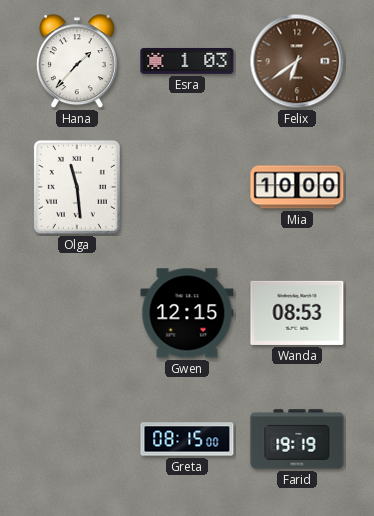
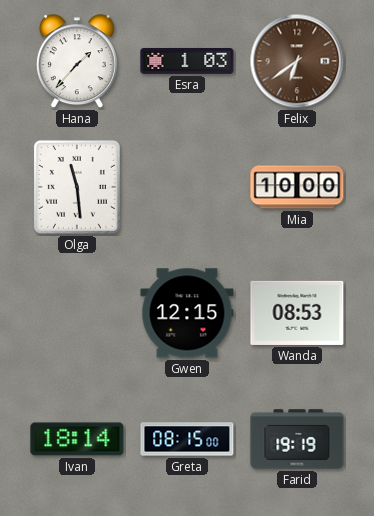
Ivan: none -> 18:14
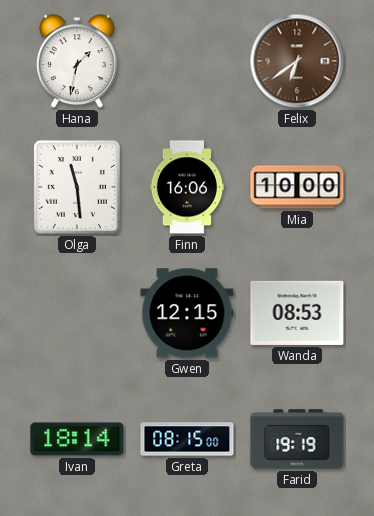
Hana: 1:37 -> 1:32
Esra: 1:03 -> none
Finn: none -> 16:06
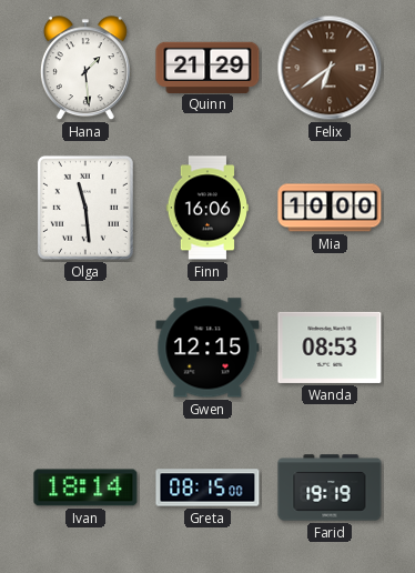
Hana: 1:32 -> 1:29
Quinn: none -> 21:29
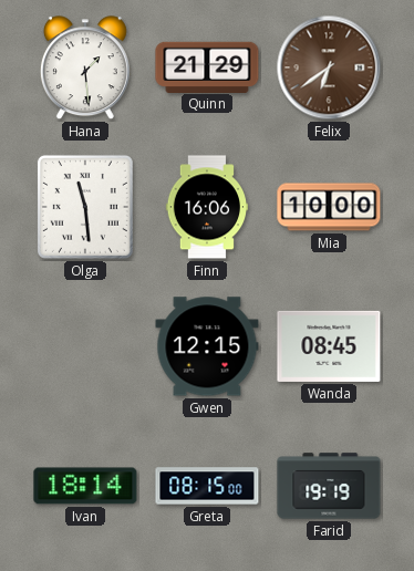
Wanda: 08:53 -> 08:45
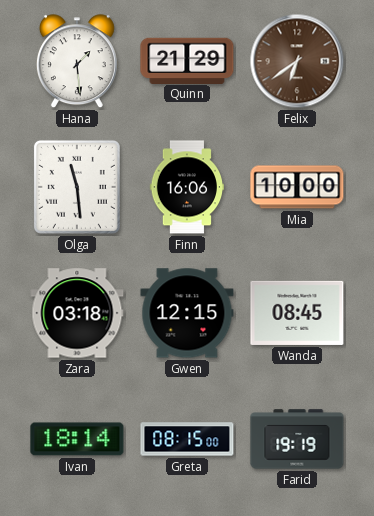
Zara: none -> 03:18
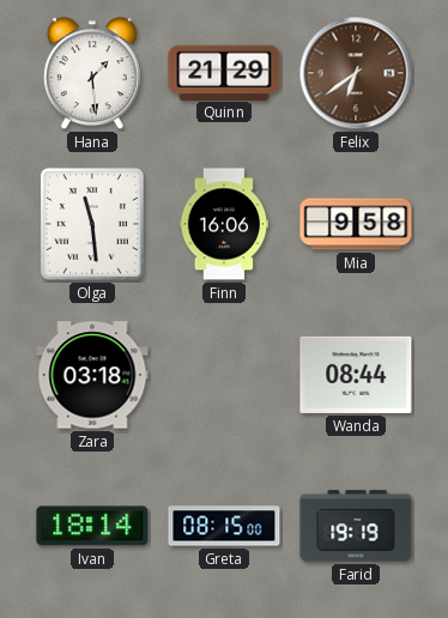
Mia: 10:00 -> 9:58
Gwen: 12:15 -> none
Wanda: 08:45 -> 08:44
